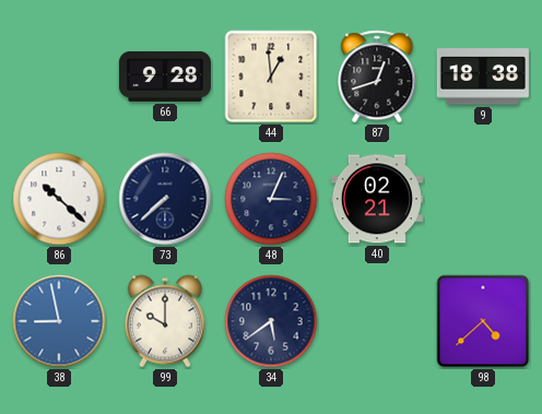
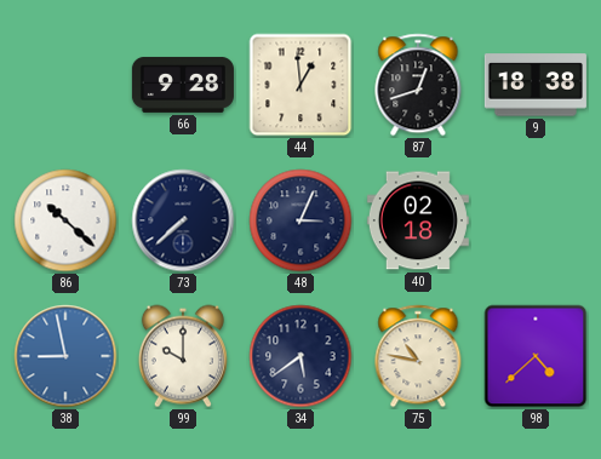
40: 02:21 -> 02:18
75: none -> 10:47
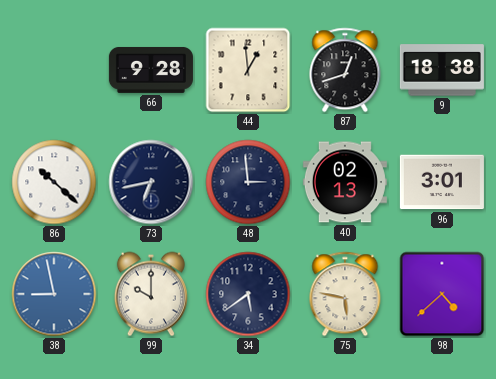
73: 7:38 -> 6:43
48: 3:04 -> 2:59
40: 02:18 -> 02:13
96: none -> 3:01
75: 10:47 -> 5:47
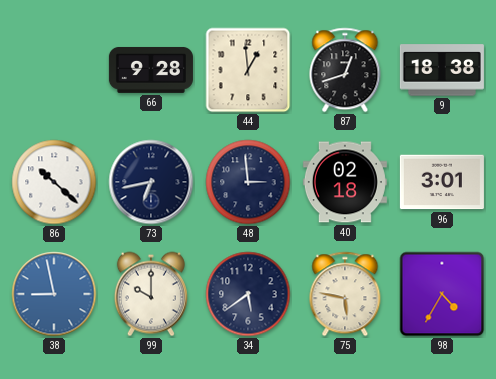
40: 02:13 -> 02:18
98: 4:38 -> 4:35
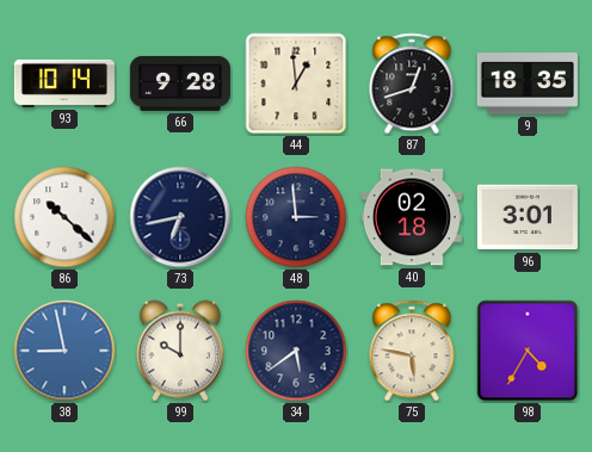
93: none -> 10:14
9: 18:38 -> 18:35
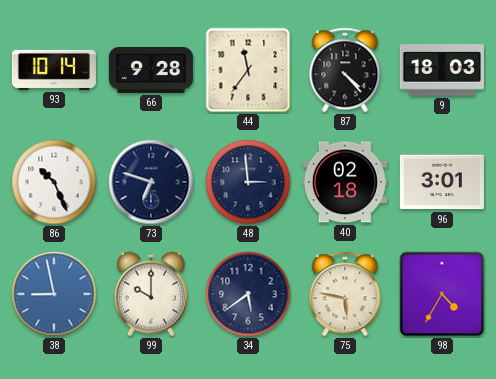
44: 12:59 -> 11:36
87: 12:42 -> 4:23
9: 18:35 -> 18:03
86: 10:22 -> 10:26
73: 6:43 -> 6:48
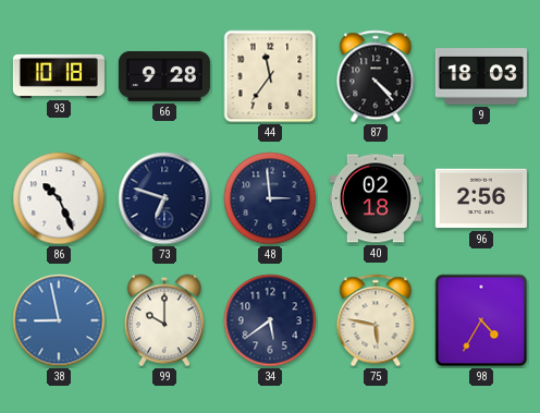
93: 10:14 -> 10:18
96: 3:01 -> 2:56
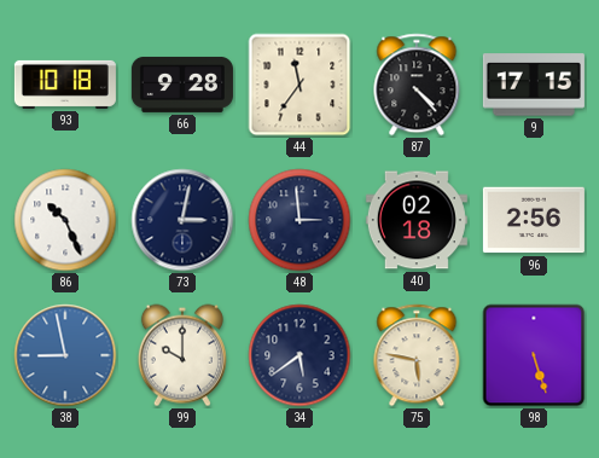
9: 18:03 -> 17:15
73: 6:48 -> 3:02
98: 4:35 -> 5:27
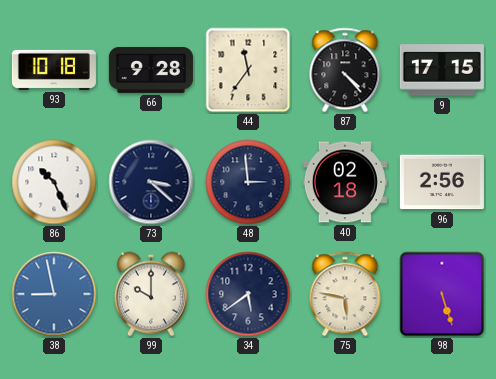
73: 3:02 -> 3:22
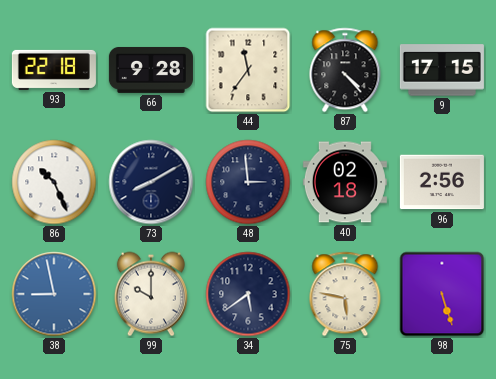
93: 10:18 -> 22:18
73: 3:22 -> 8:10
